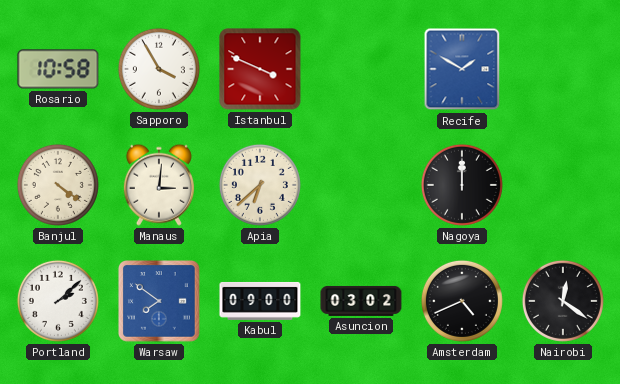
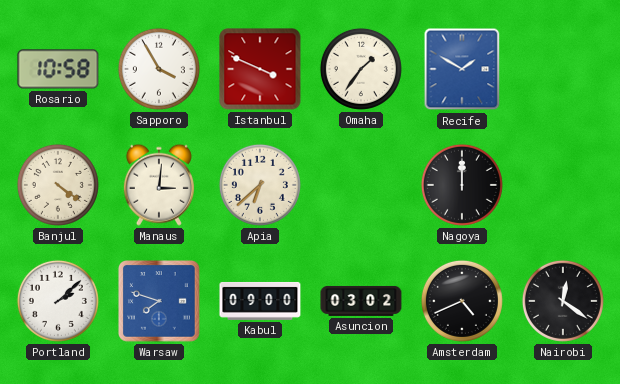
Omaha: none -> 1:36
Warsaw: 7:51 -> 7:48
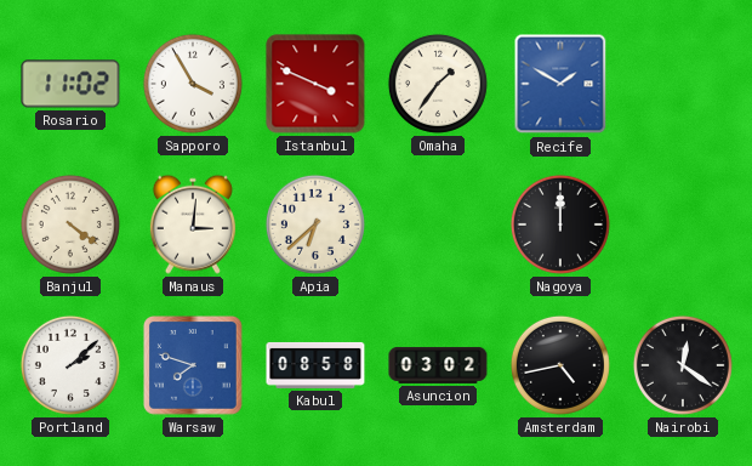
Rosario: 10:58 -> 11:02
Kabul: 09:00 -> 08:58
Amsterdam: 4:41 -> 4:43
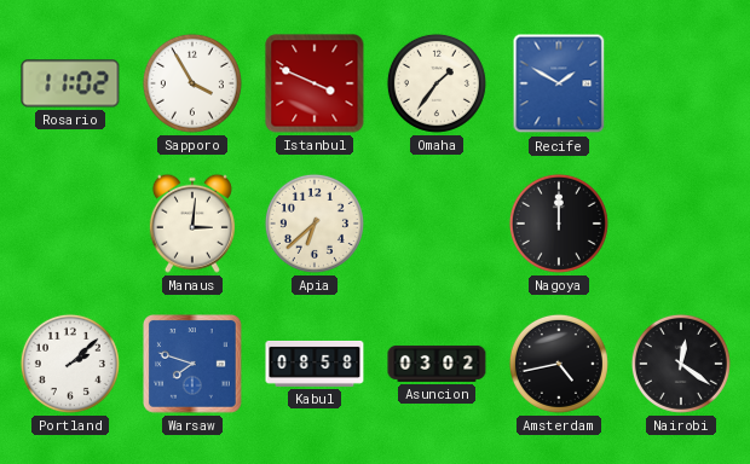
Banjul: 4:21 -> none
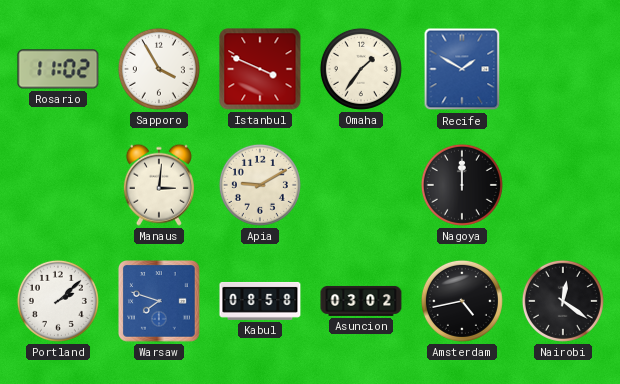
Apia: 6:38 -> 9:10
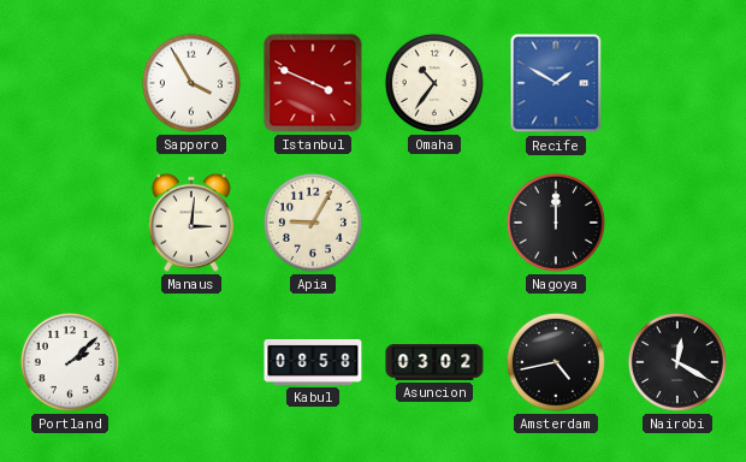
Rosario: 11:02 -> none
Omaha: 1:36 -> 10:36
Apia: 9:10 -> 9:05
Warsaw: 7:48 -> none
Nairobi: 12:21 -> 12:20
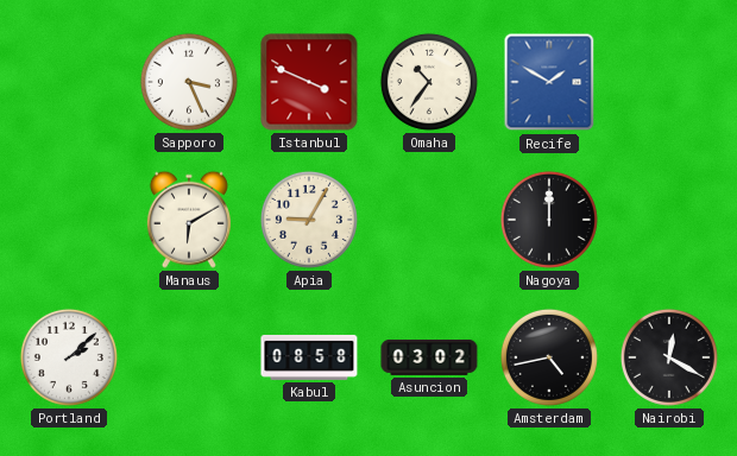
Sapporo: 3:55 -> 3:26
Manaus: 3:01 -> 6:10
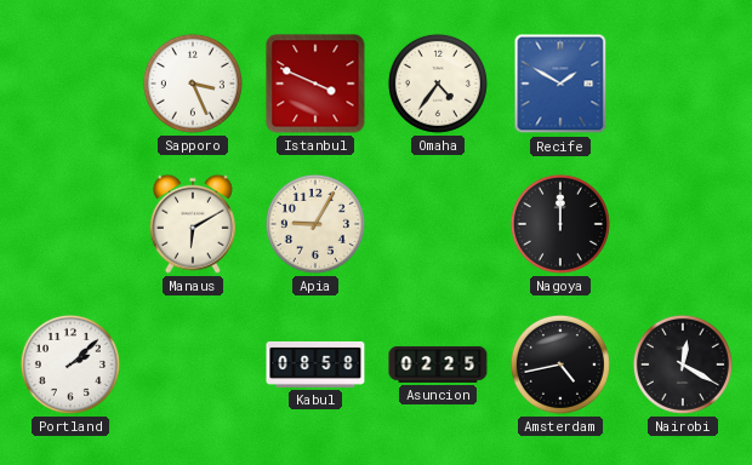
Omaha: 10:36 -> 4:36
Asuncion: 03:02 -> 02:25
